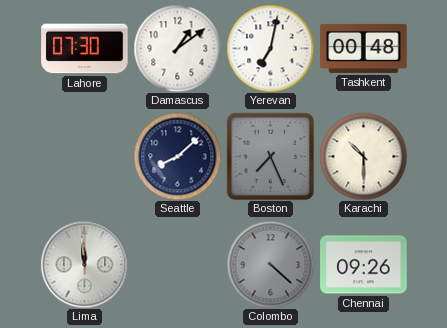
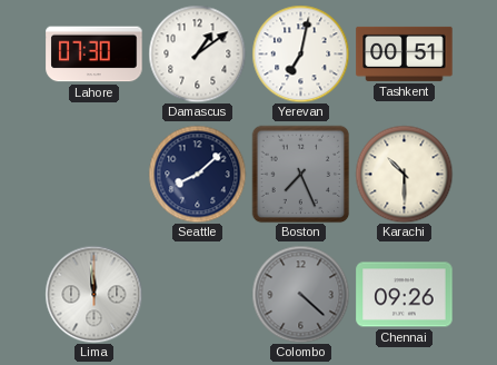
Tashkent: 00:48 -> 00:51
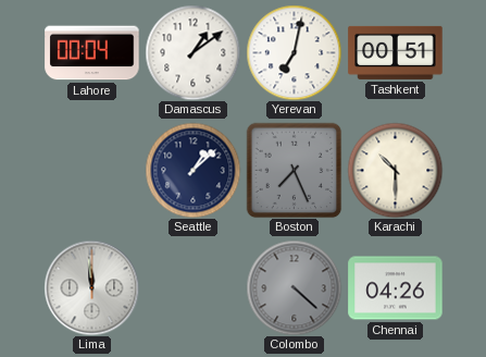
Lahore: 07:30 -> 00:04
Seattle: 8:08 -> 1:08
Chennai: 09:26 -> 04:26
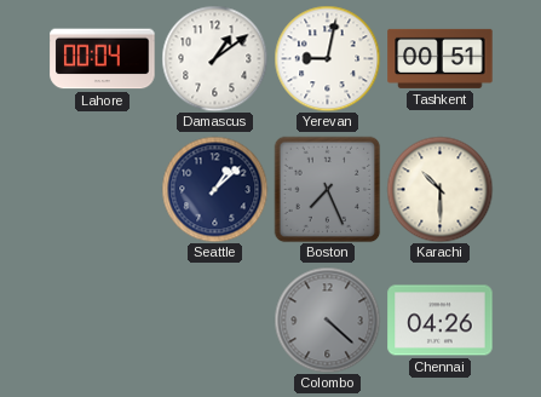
Yerevan: 7:02 -> 9:02
Lima: 11:59 -> none
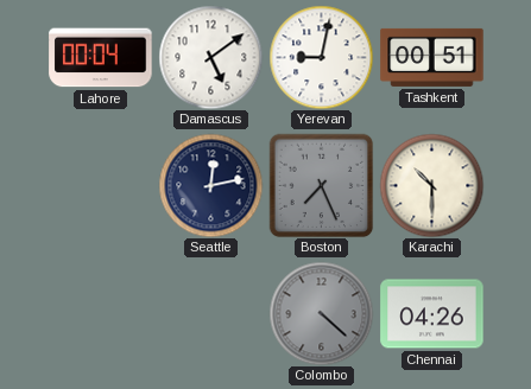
Damascus: 1:09 -> 5:09
Seattle: 1:08 -> 12:13
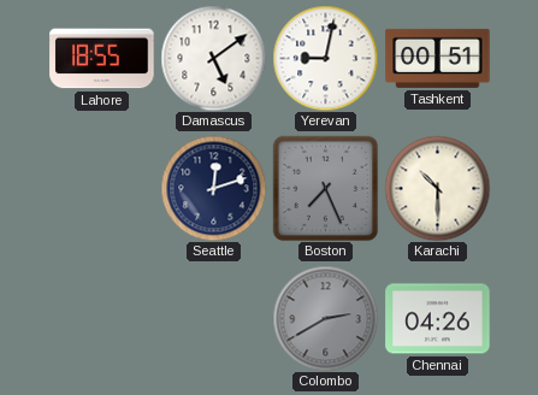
Lahore: 00:04 -> 18:55
Seattle: 12:13 -> 12:12
Colombo: 4:22 -> 2:40
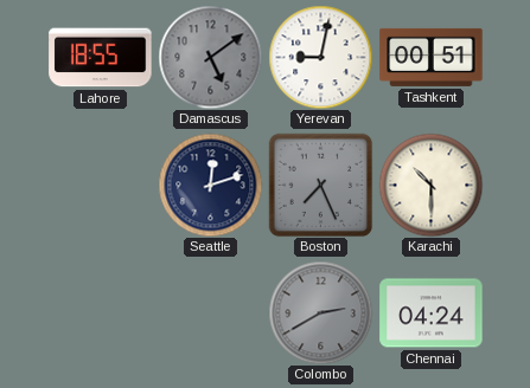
Damascus dial: white -> grey
Chennai: 04:26 -> 04:24
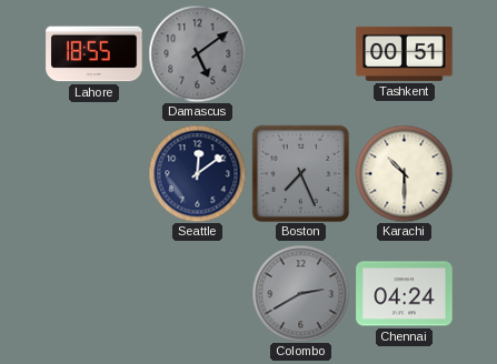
Yerevan: 9:02 -> none
Seattle: 12:12 -> 12:09
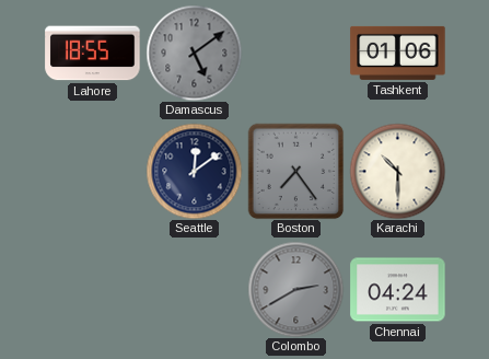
Tashkent: 00:51 -> 01:06
Boston: 7:26 -> 7:24
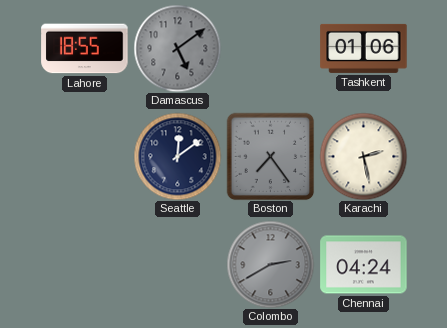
Karachi: 10:30 -> 2:28
